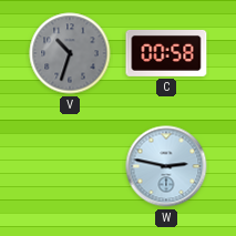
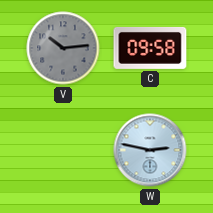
V: 10:33 -> 10:14
C: 00:58 -> 09:58
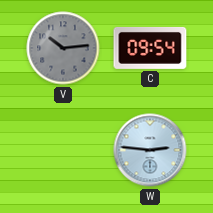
C: 09:58 -> 09:54
W: 2:47 -> 2:46
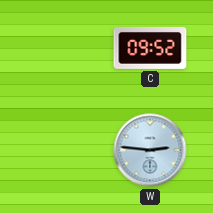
V: 10:14 -> none
C: 09:54 -> 09:52
